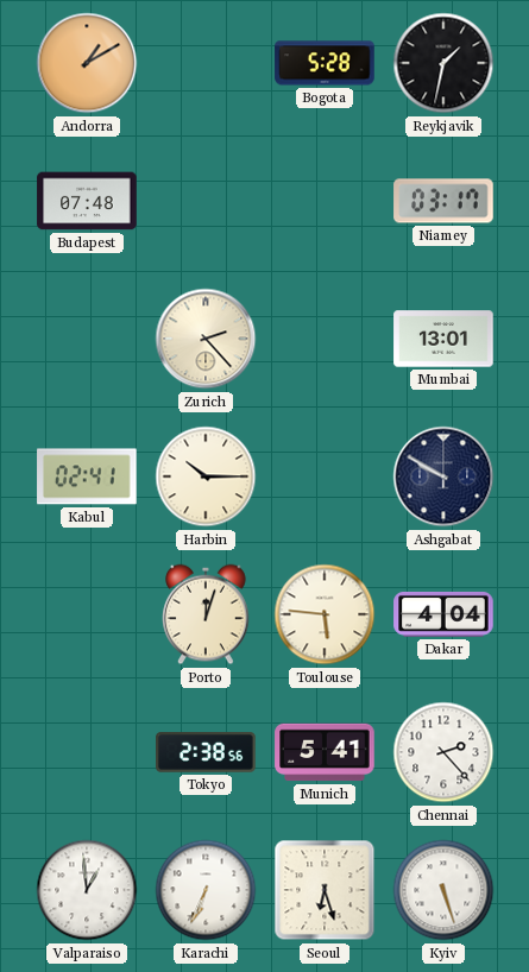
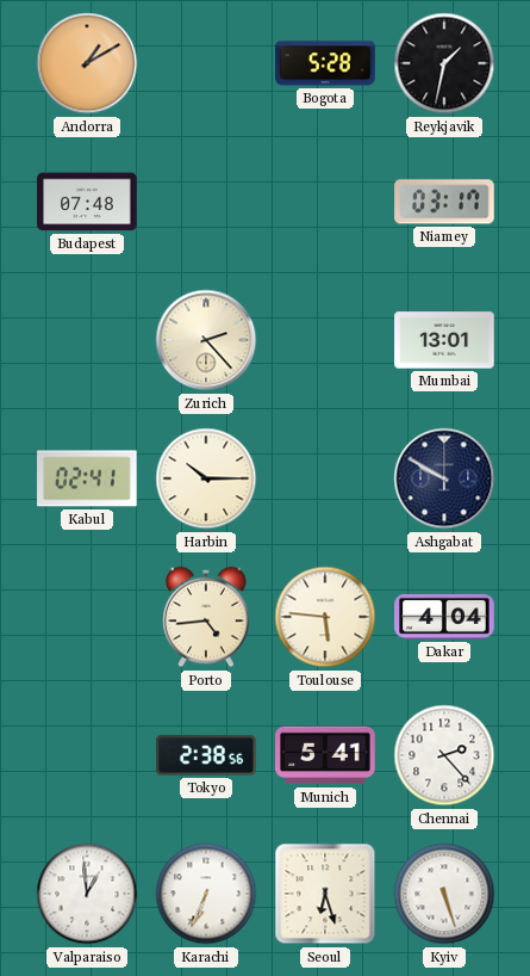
Porto: 12:03 -> 4:44
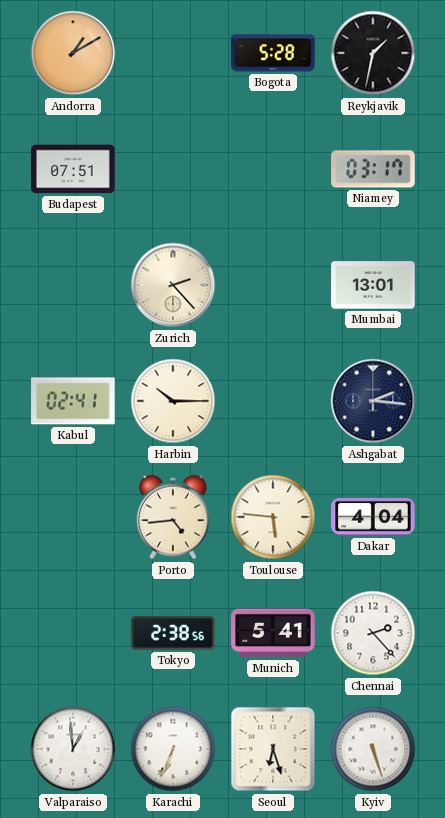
Budapest: 07:48 -> 07:51
Ashgabat: 9:50 -> 2:16
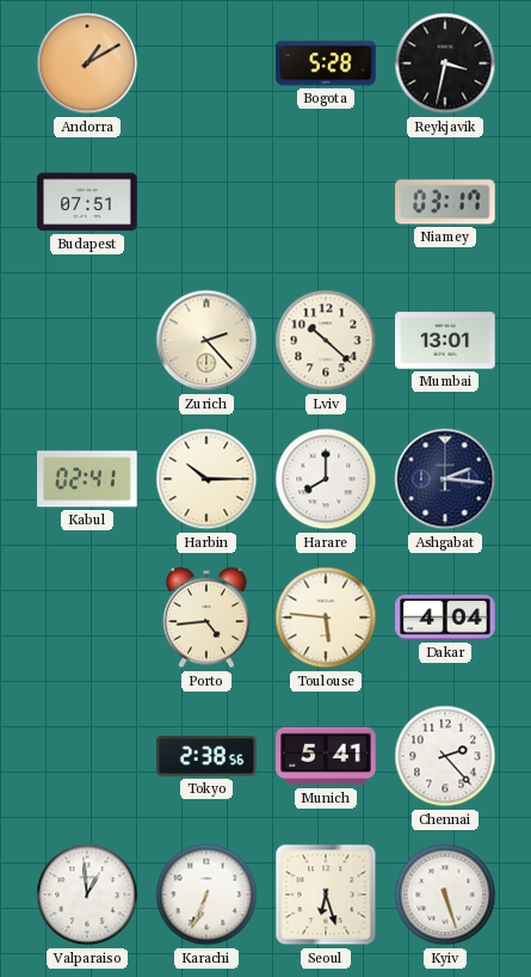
Reykjavik: 1:32 -> 3:32
Lviv: none -> 10:22
Harare: none -> 8:00
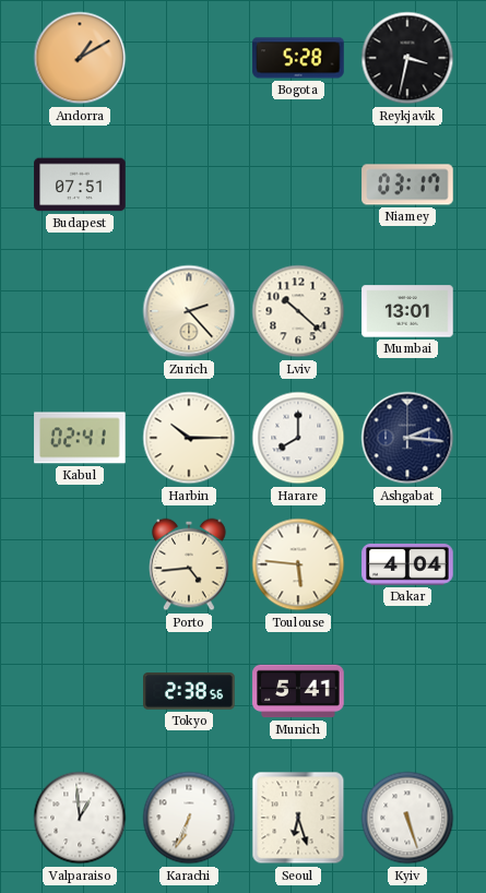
Chennai: 2:23 -> none
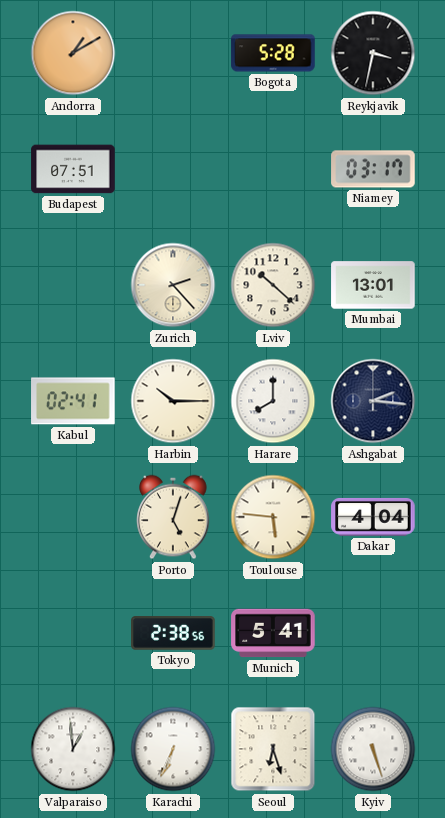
Porto: 4:44 -> 5:03
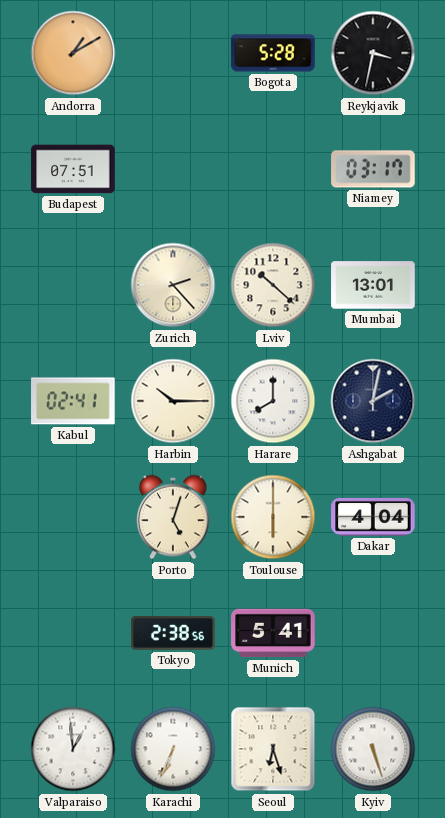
Ashgabat: 2:16 -> 2:02
Toulouse: 5:46 -> 6:00
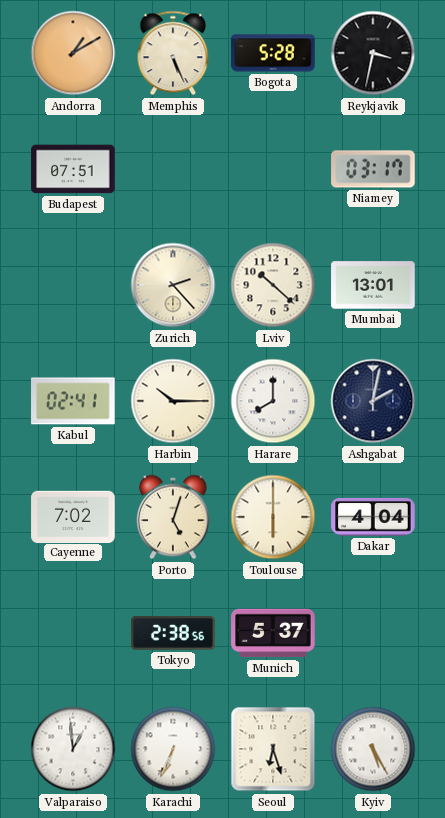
Memphis: none -> 5:26
Cayenne: none -> 7:02
Munich: 5:41 -> 5:37
Kyiv: 5:27 -> 5:25
